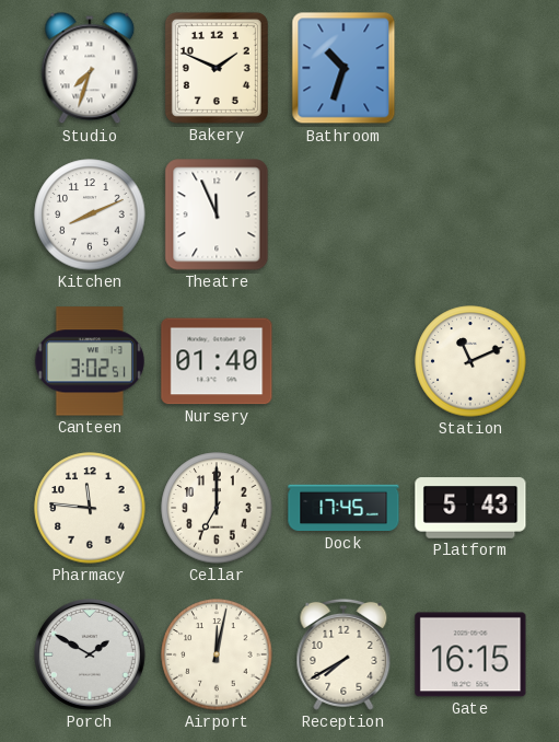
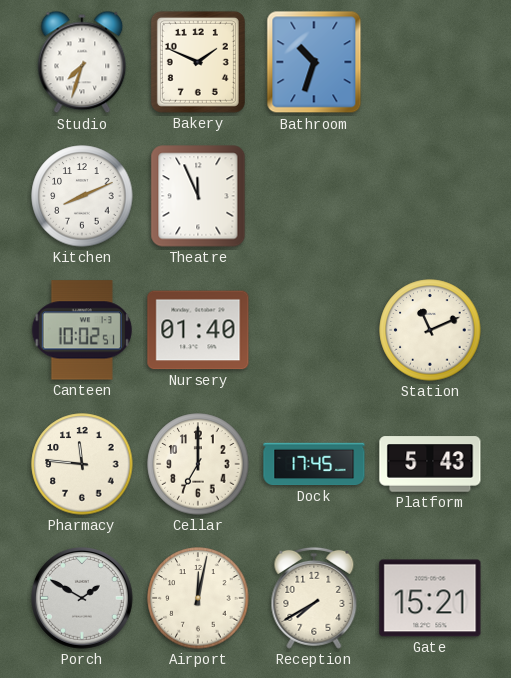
Canteen: 3:02 -> 10:02
Gate: 16:15 -> 15:21
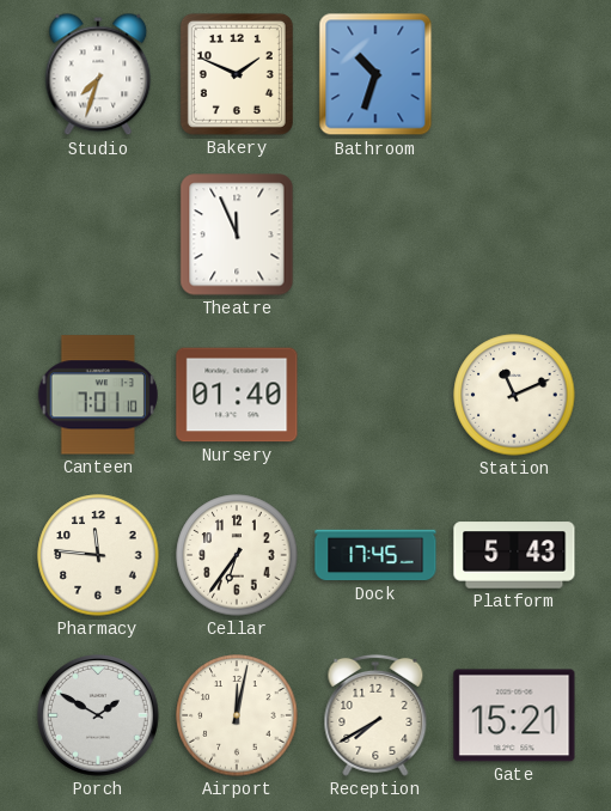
Kitchen: 8:11 -> none
Canteen: 10:02 -> 7:01
Cellar: 7:00 -> 6:36
